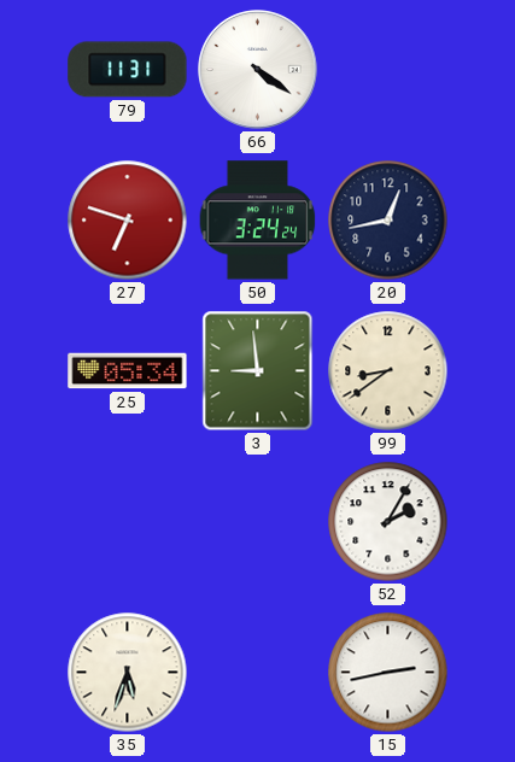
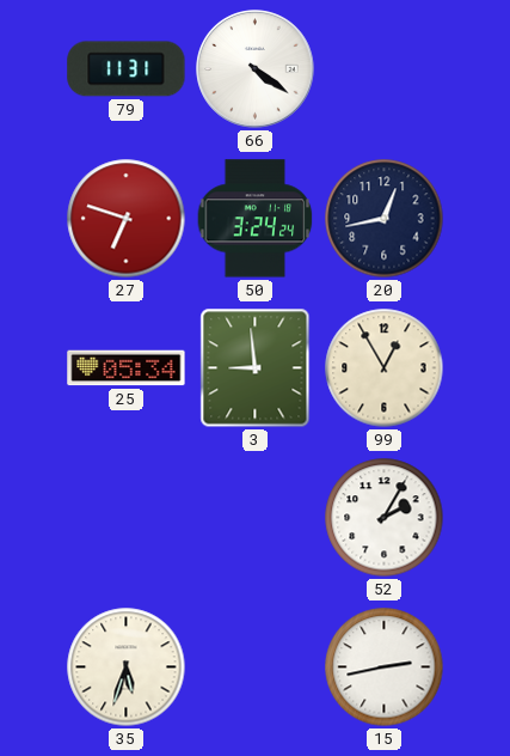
99: 8:39 -> 12:55
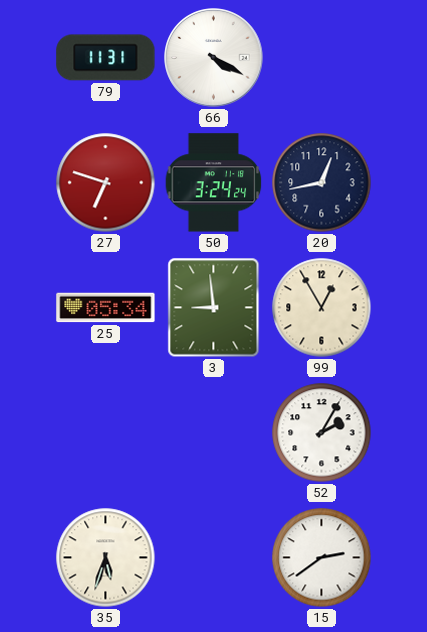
66: 4:21 -> 4:20
15: 2:43 -> 2:39
